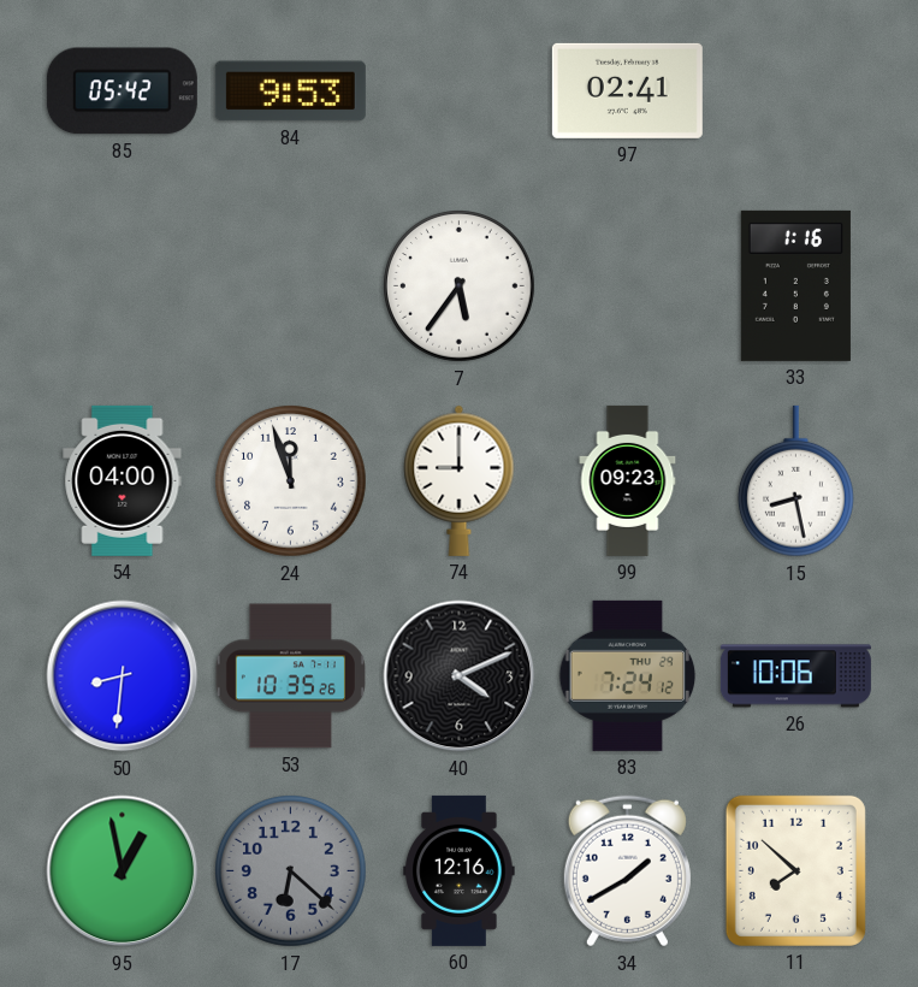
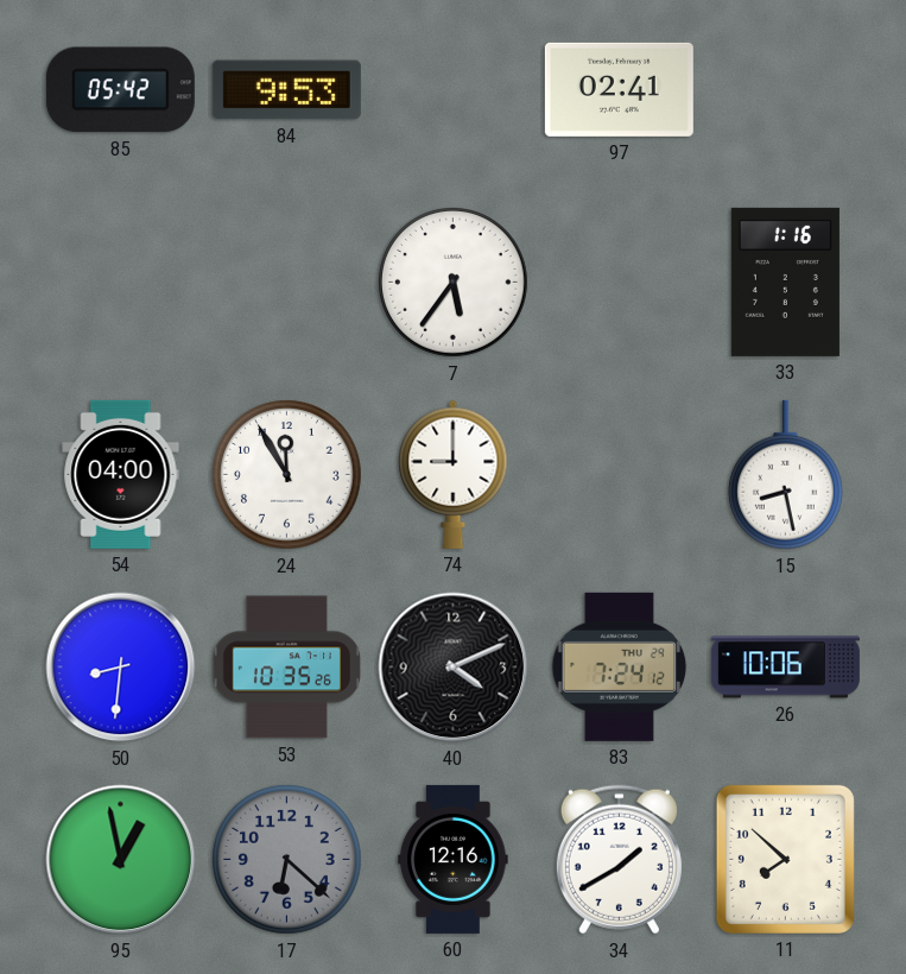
24: 11:57 -> 11:55
99: 09:23 -> none
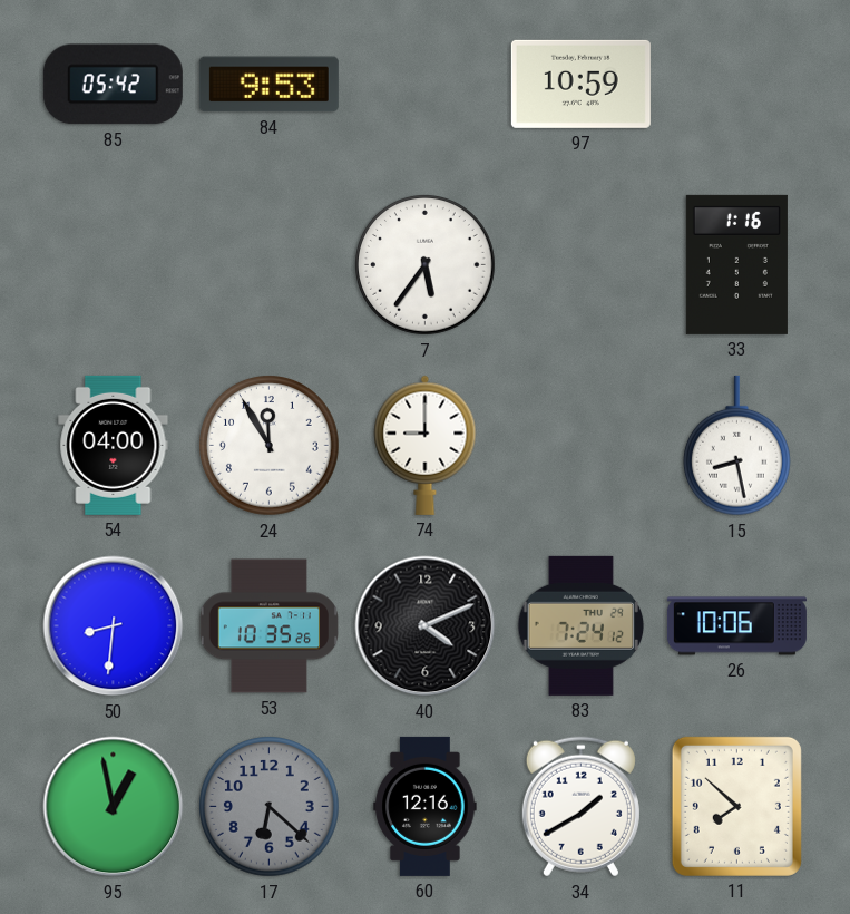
97: 02:41 -> 10:59
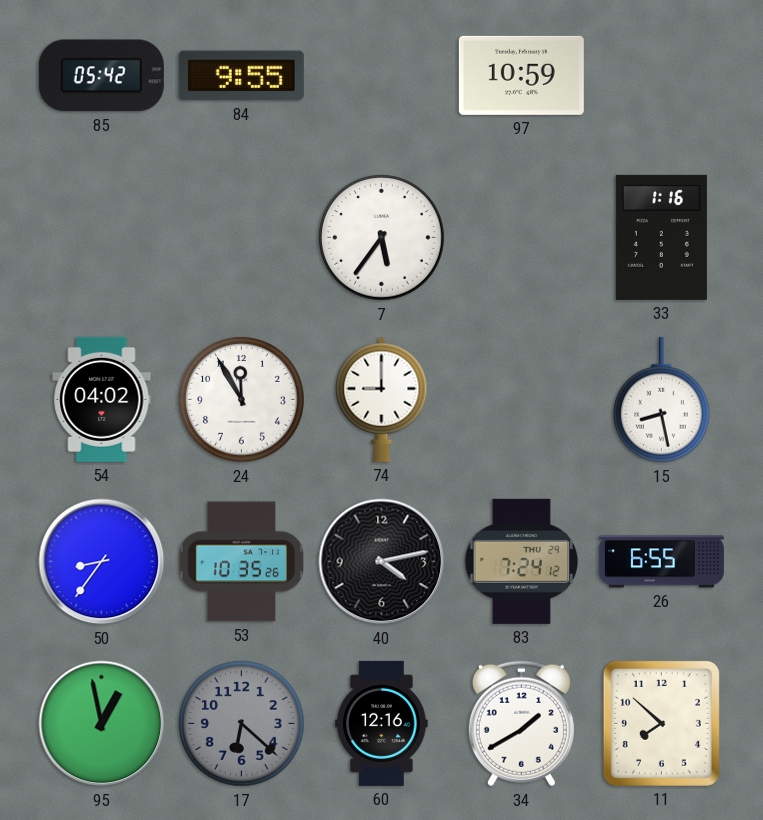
84: 9:53 -> 9:55
54: 04:00 -> 04:02
50: 8:31 -> 8:36
40: 4:11 -> 4:13
26: 10:06 -> 6:55
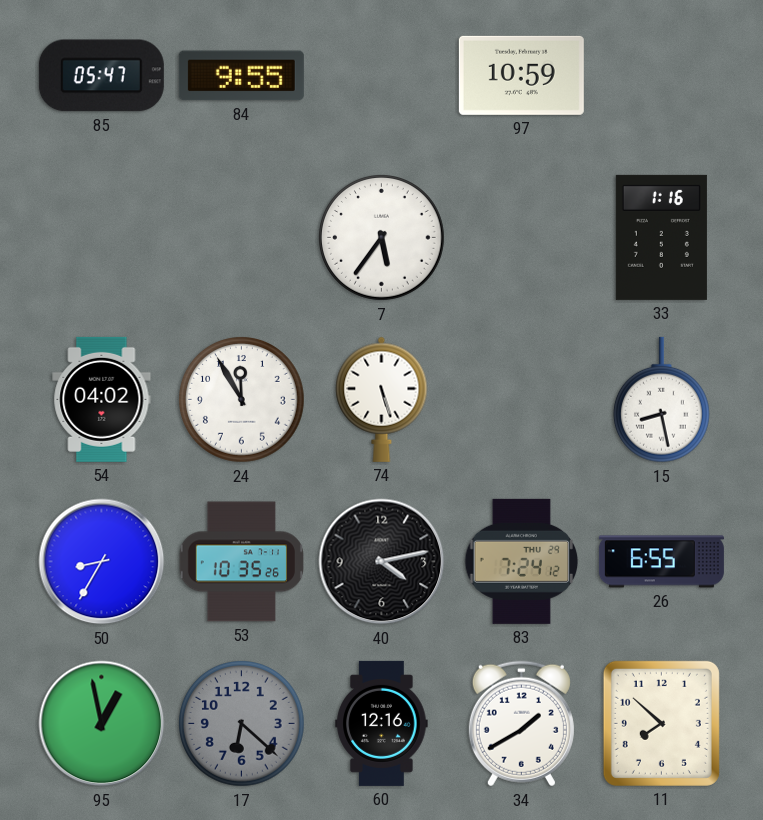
85: 05:42 -> 05:47
74: 9:00 -> 5:27
50: 8:36 -> 8:35
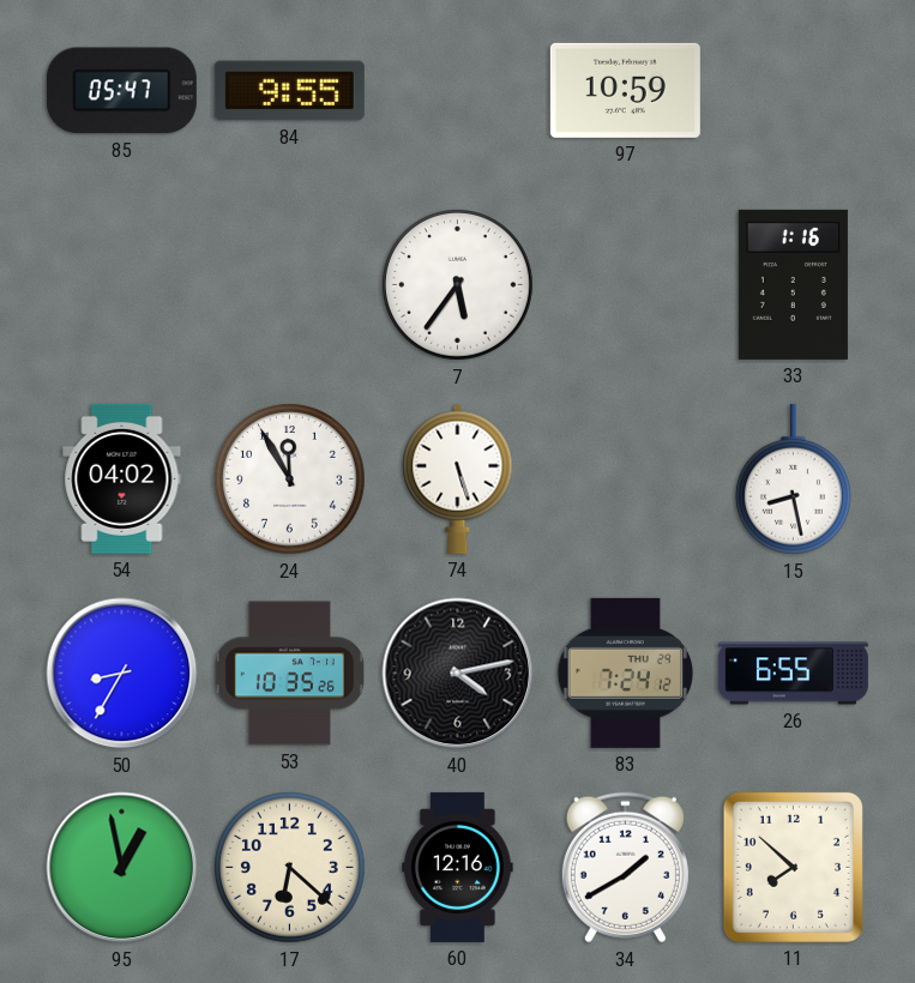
17 dial: grey -> cream
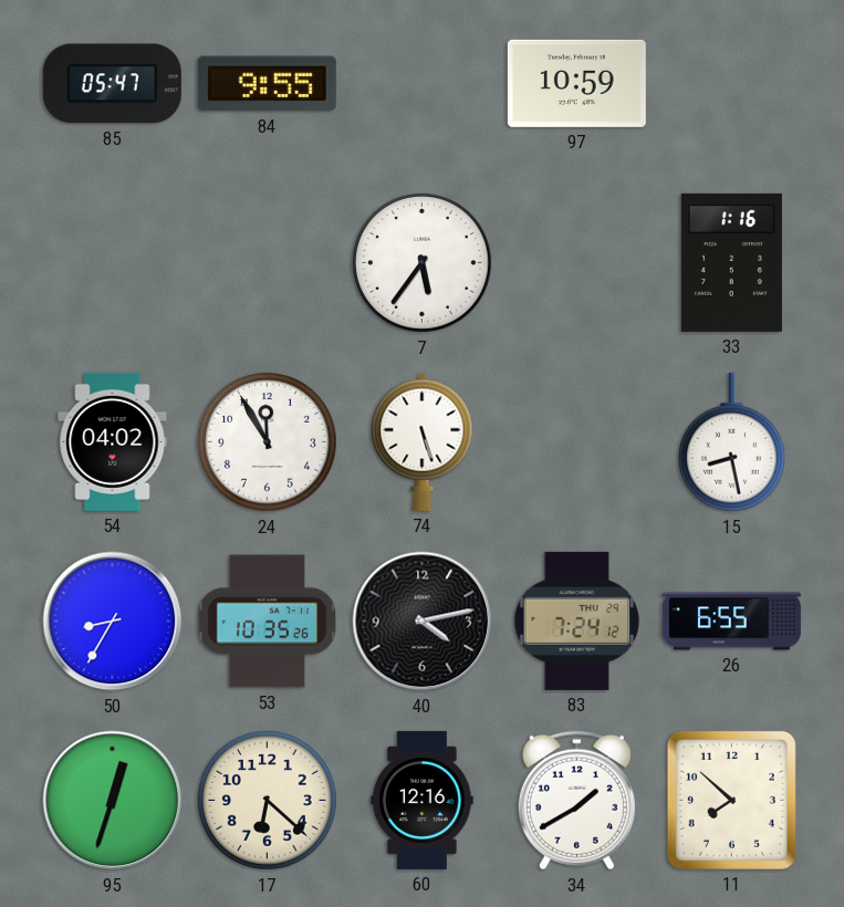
95: 12:58 -> 12:33
